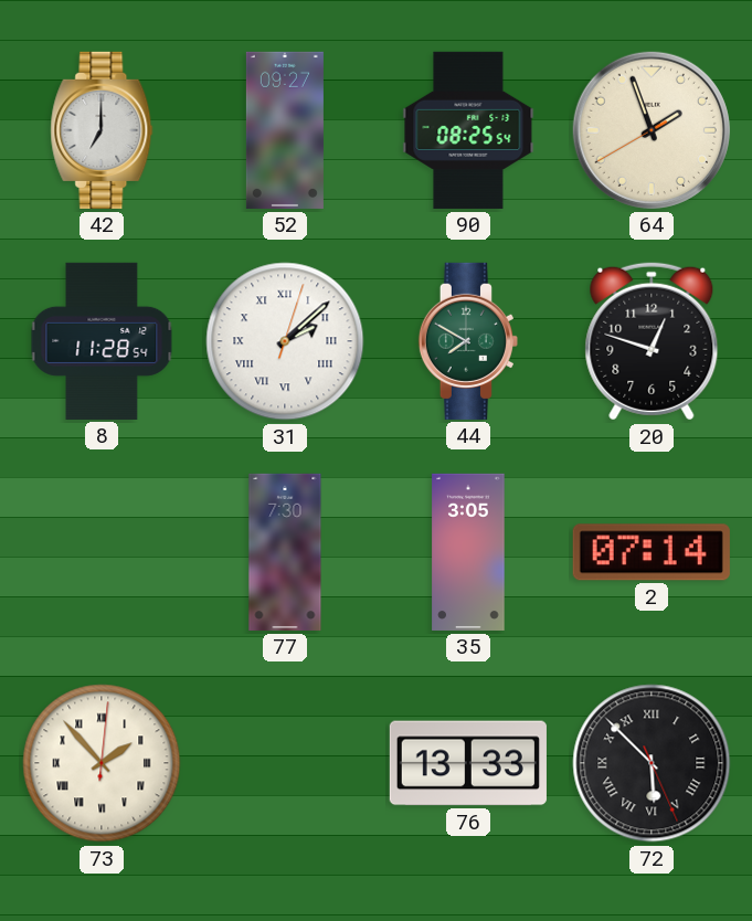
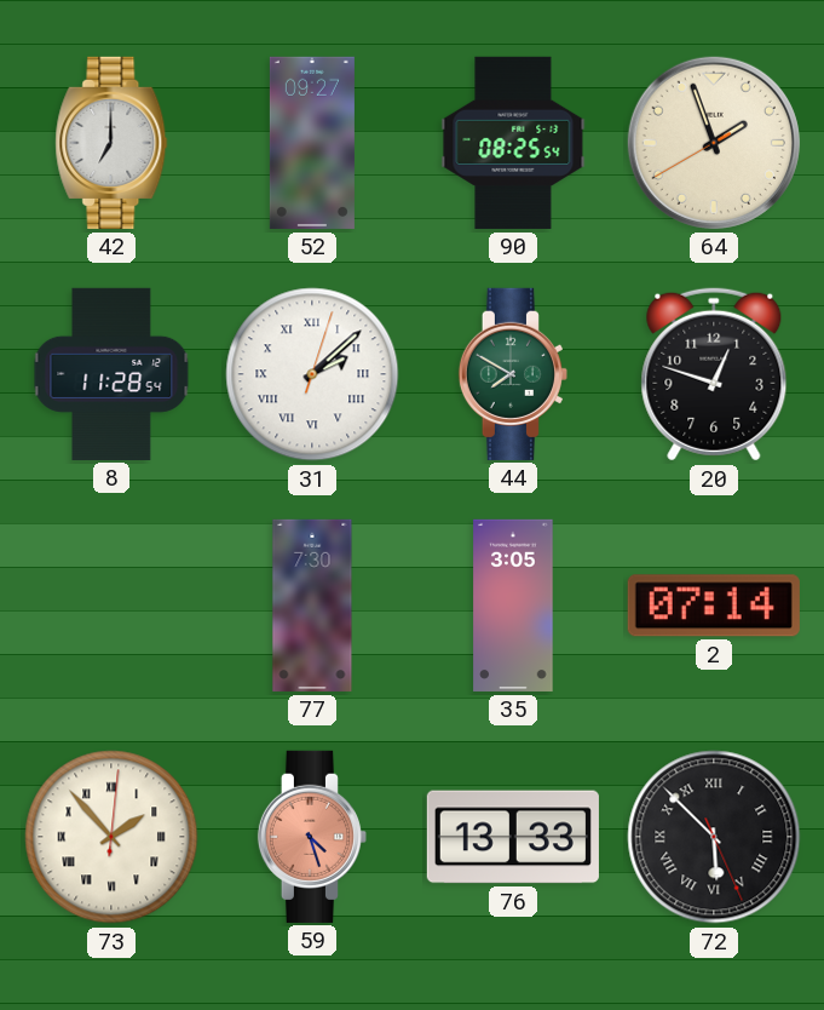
59: none -> 4:27
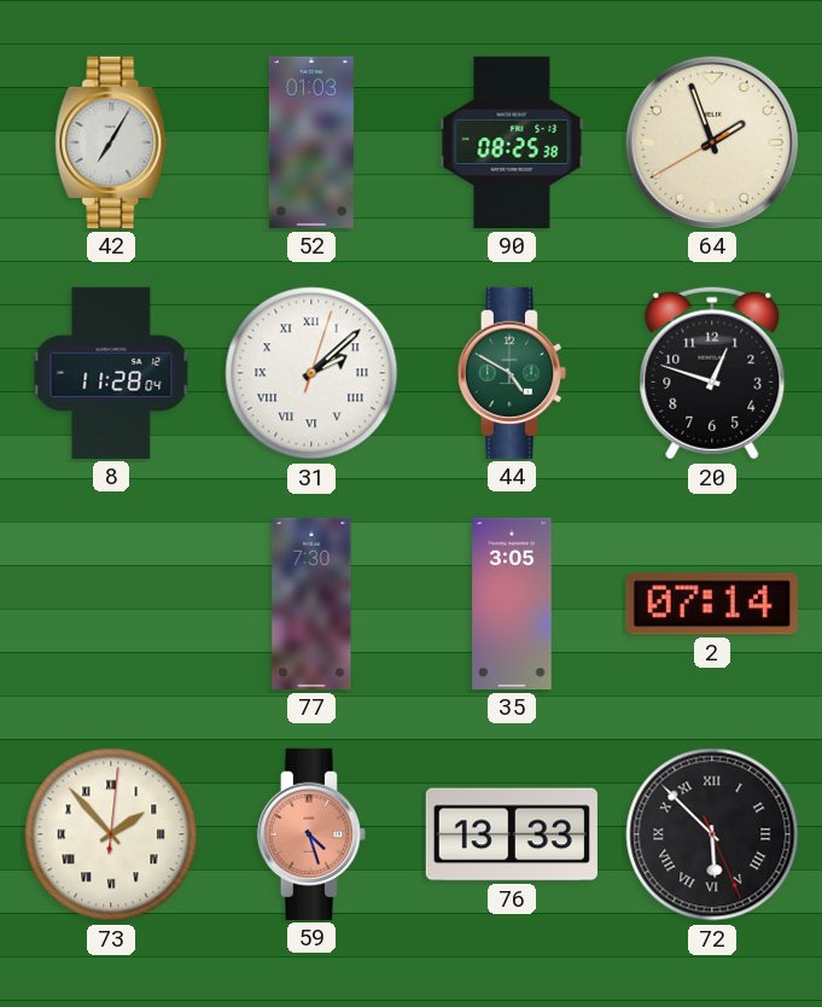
42: 7:00 -> 7:05
52: 09:27 -> 01:03
90: 08:25:54 -> 08:25:38
8: 11:28:54 -> 11:28:04
44: 7:50 -> 4:50
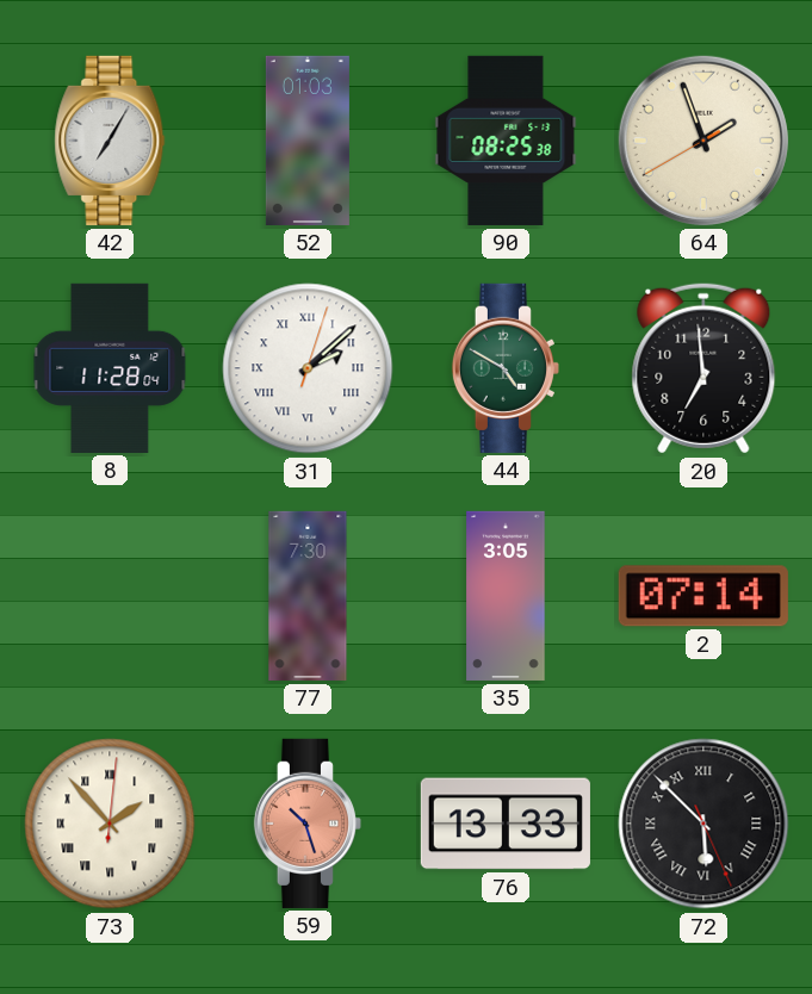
20: 12:48 -> 6:59
59: 4:27 -> 10:27
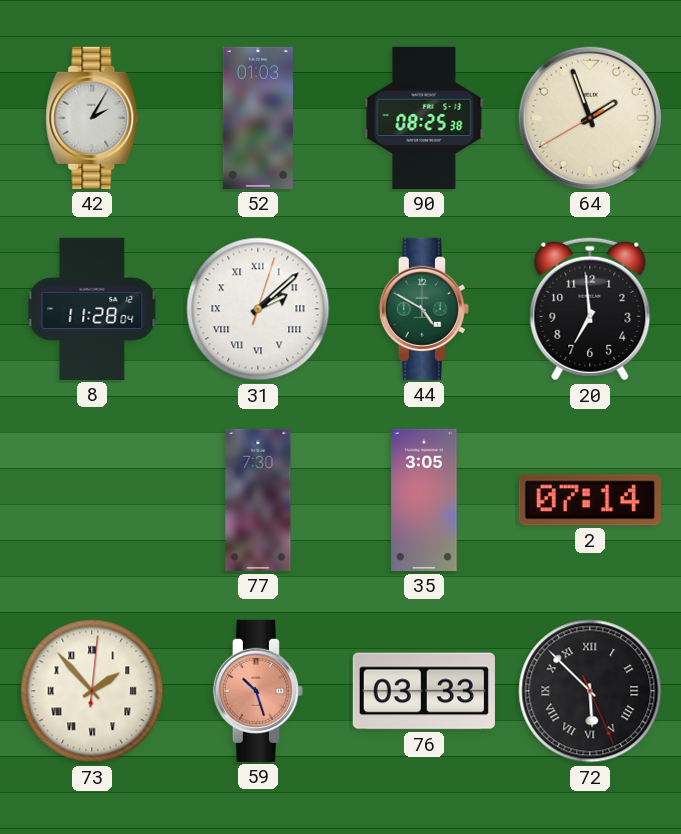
42: 7:05 -> 2:05
76: 13:33 -> 03:33
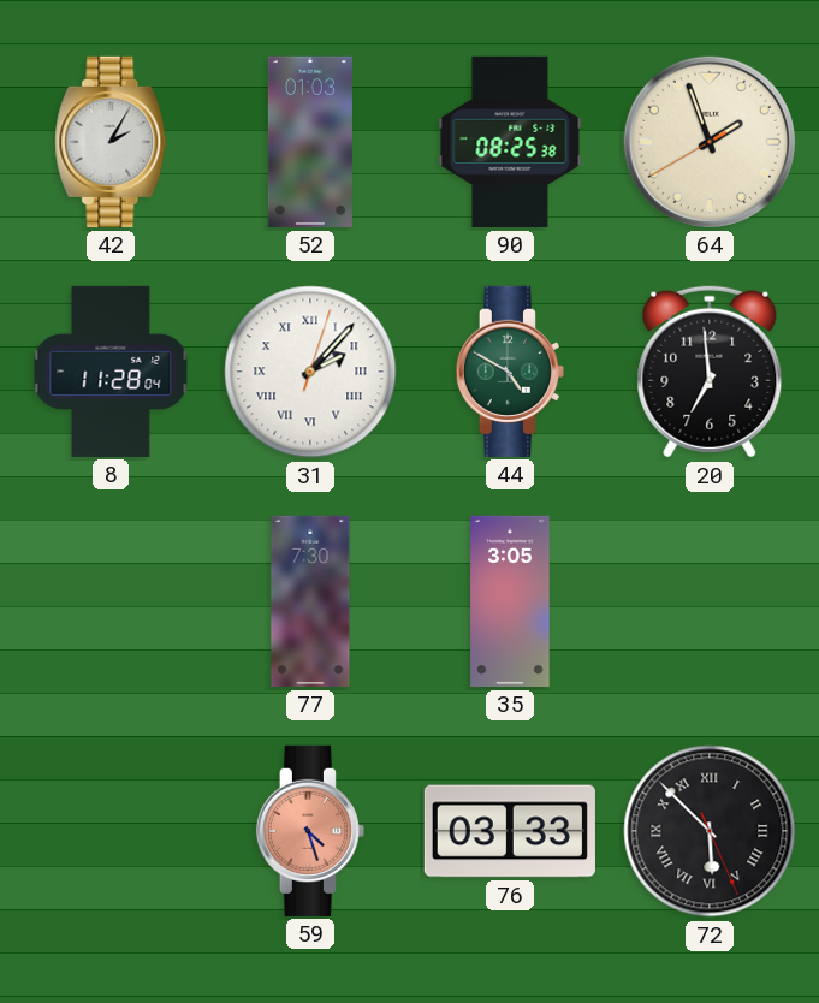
31: 2:08 -> 2:07
2: 07:14 -> none
73: 1:53 -> none
59: 10:27 -> 4:27
